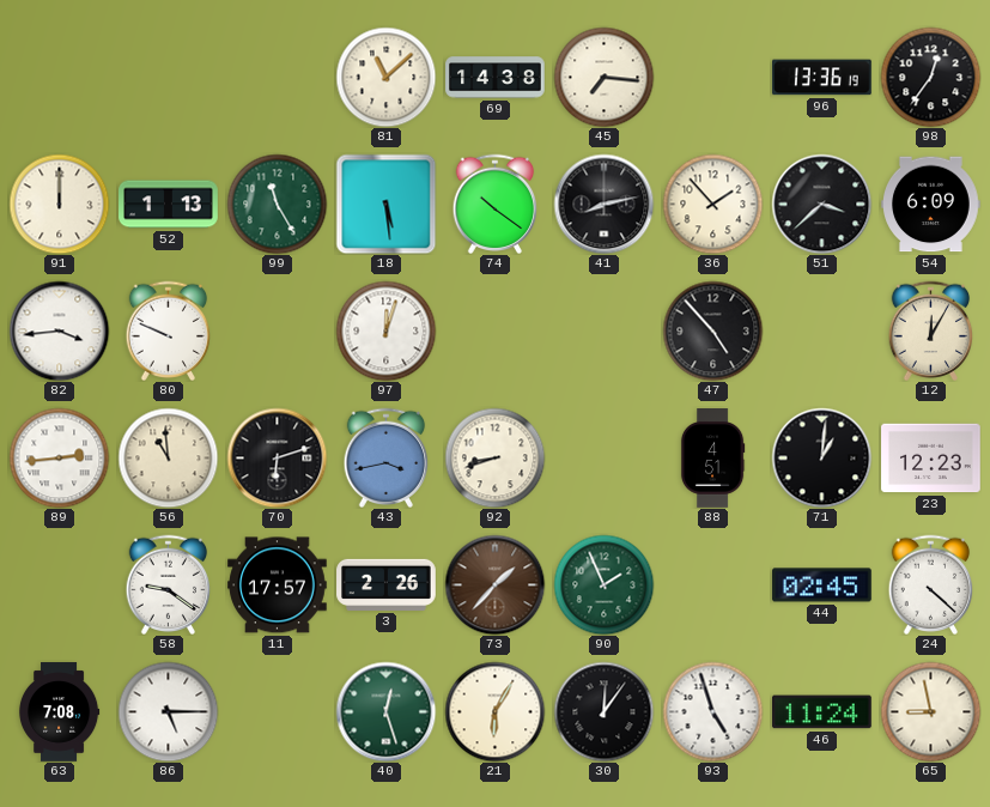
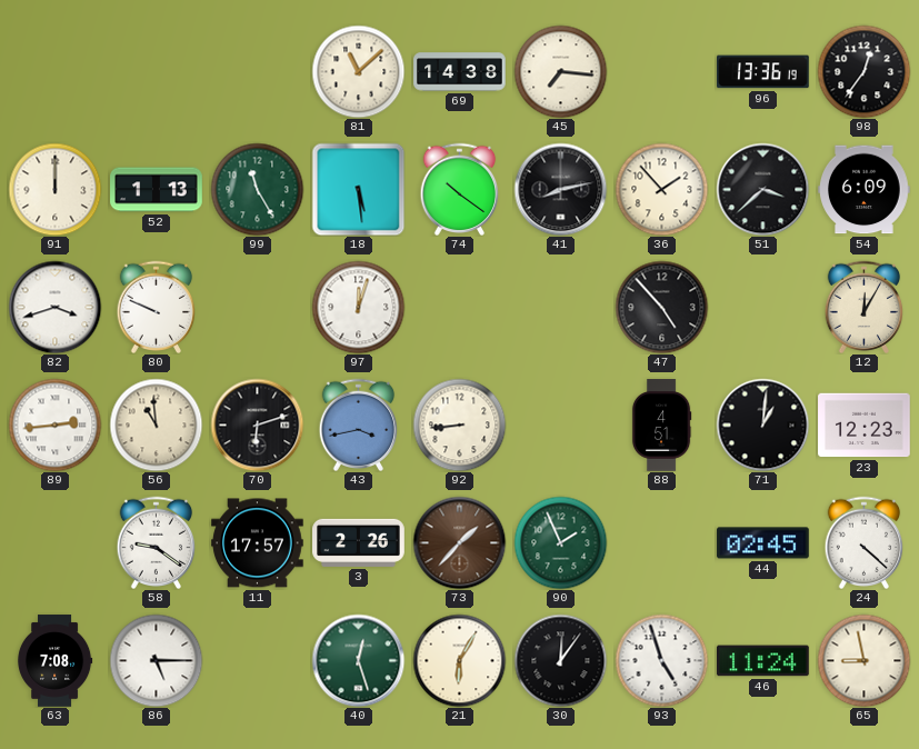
82: 3:44 -> 3:42
92: 8:42 -> 8:44
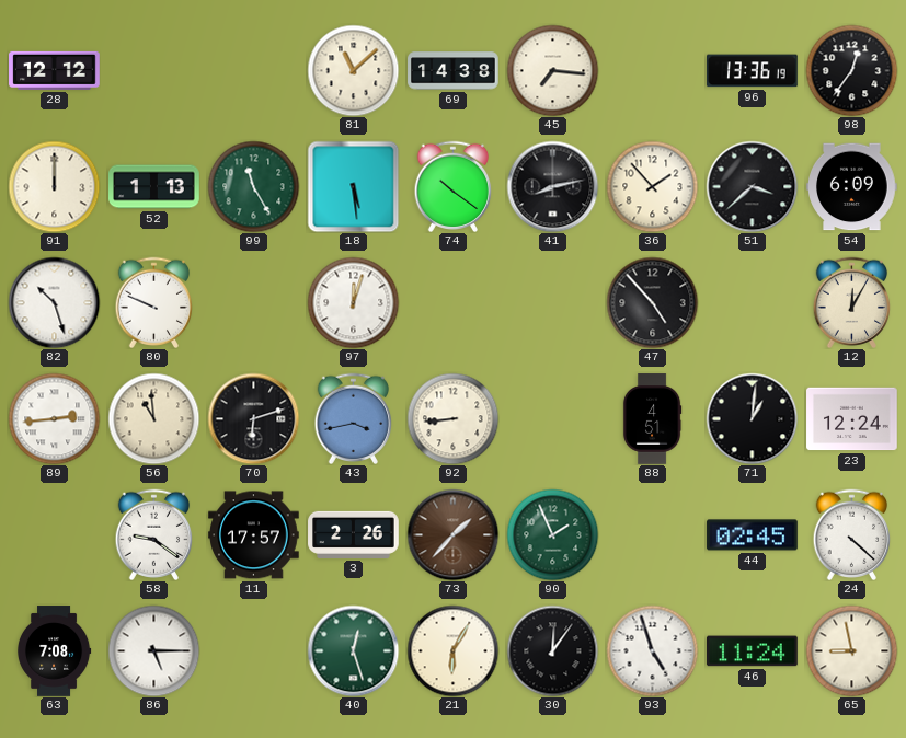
28: none -> 12:12
82: 3:42 -> 10:27
23: 12:23 -> 12:24
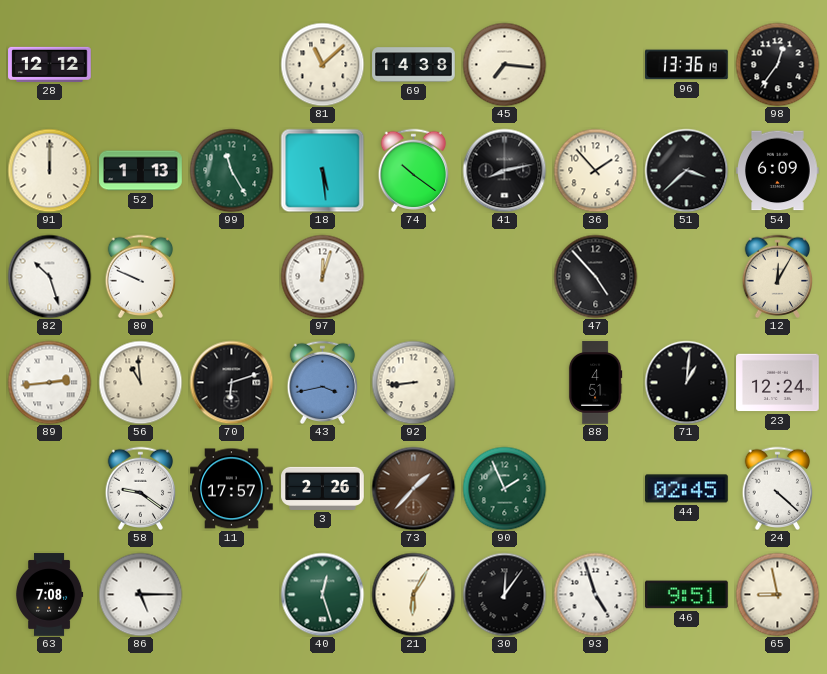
46: 11:24 -> 9:51
